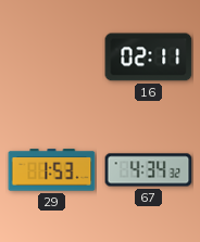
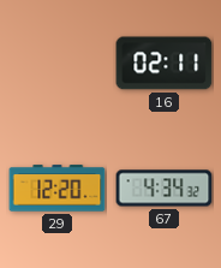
29: 1:53 -> 12:20
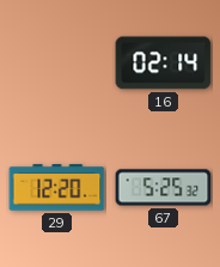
16: 02:11 -> 02:14
67: 4:34 -> 5:25
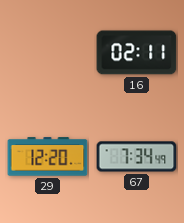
16: 02:14 -> 02:11
67: 5:25 -> 7:34
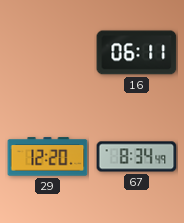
16: 02:11 -> 06:11
67: 7:34 -> 8:34
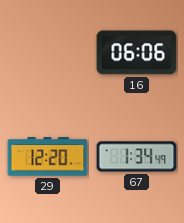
16: 06:11 -> 06:06
67: 8:34 -> 1:34
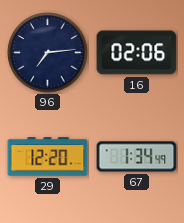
96: none -> 7:14
16: 06:06 -> 02:06
